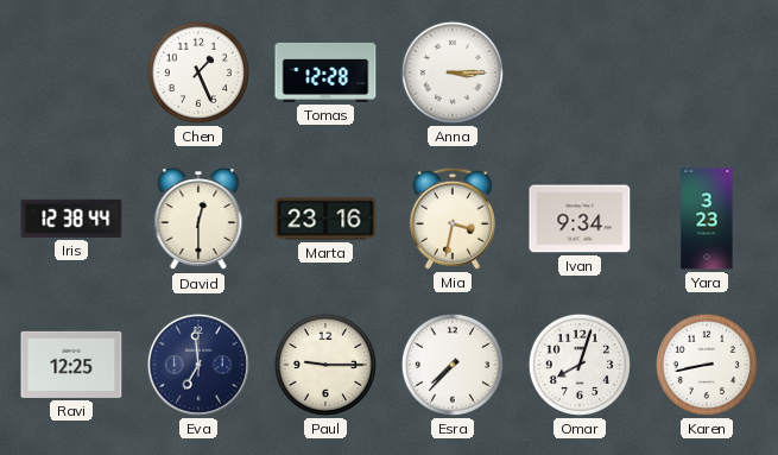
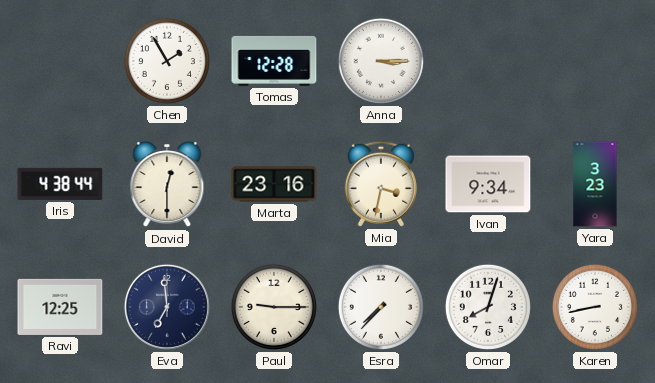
Chen: 1:26 -> 1:55
Iris: 12:38 -> 4:38
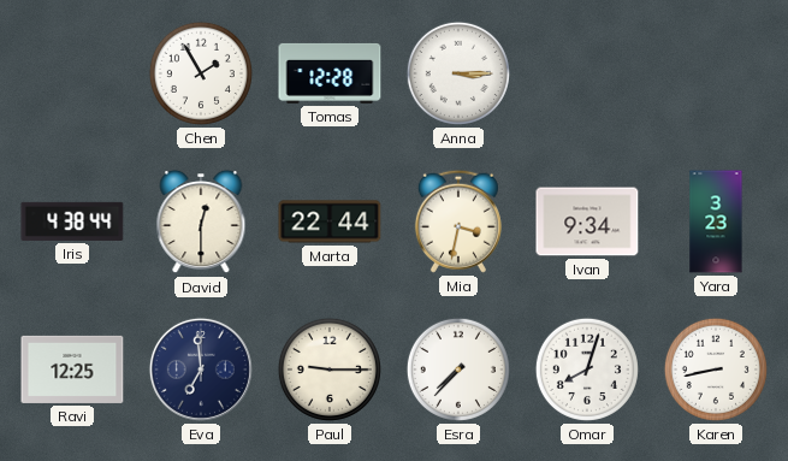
Marta: 23:16 -> 22:44
